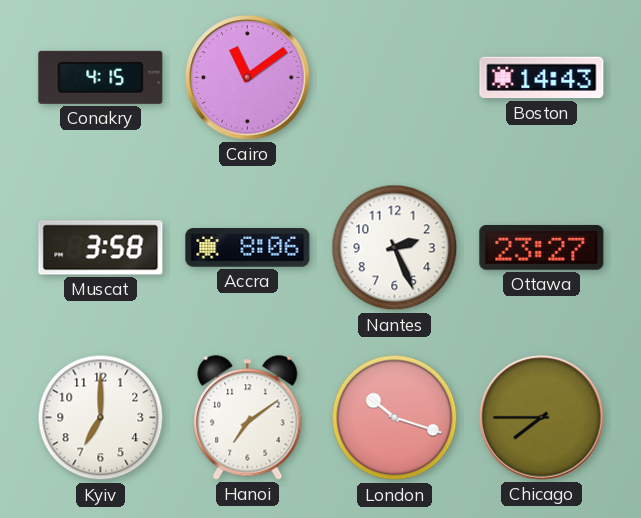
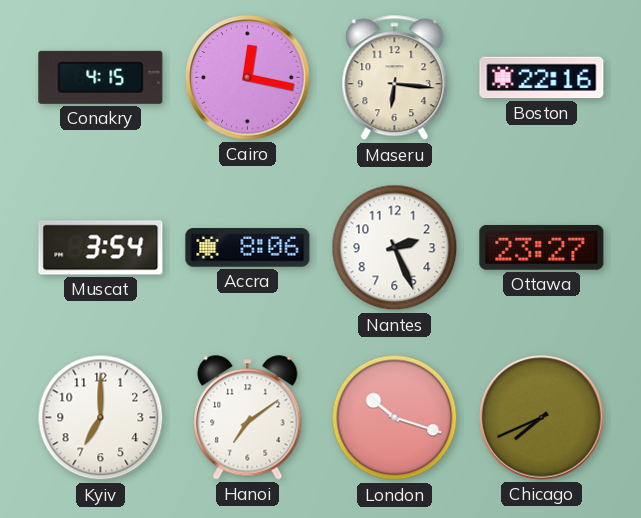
Cairo: 11:09 -> 12:17
Maseru: none -> 6:16
Boston: 14:43 -> 22:16
Muscat: 3:58 -> 3:54
Chicago: 7:45 -> 7:41
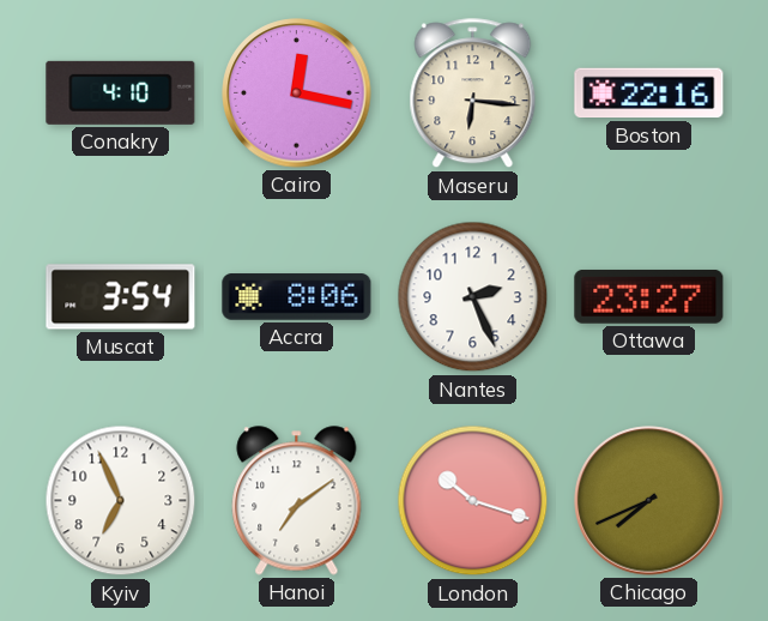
Conakry: 4:15 -> 4:10
Kyiv: 7:00 -> 6:56
